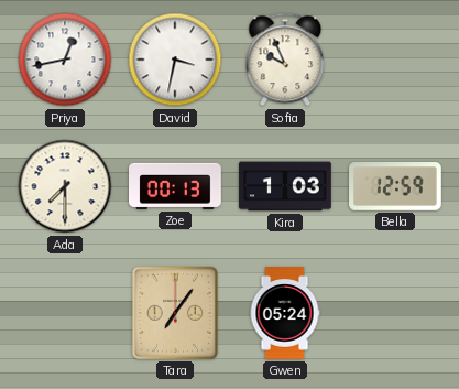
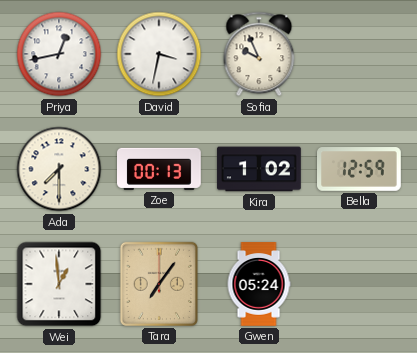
Kira: 1:03 -> 1:02
Wei: none -> 12:59
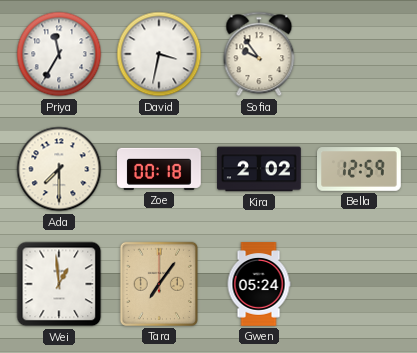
Priya: 12:43 -> 11:35
Sofia: 9:56 -> 9:54
Zoe: 00:13 -> 00:18
Kira: 1:02 -> 2:02
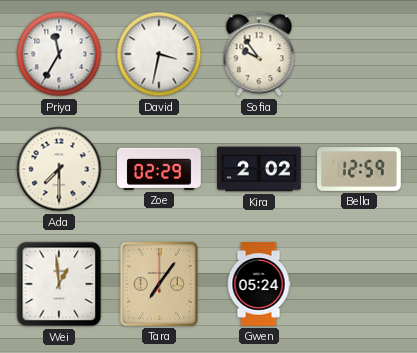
Zoe: 00:18 -> 02:29
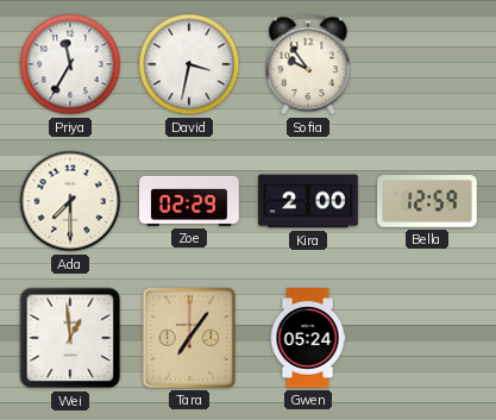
Kira: 2:02 -> 2:00
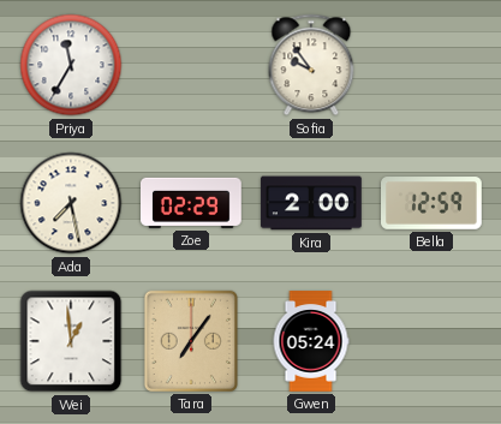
David: 3:32 -> none
Ada: 7:30 -> 7:28
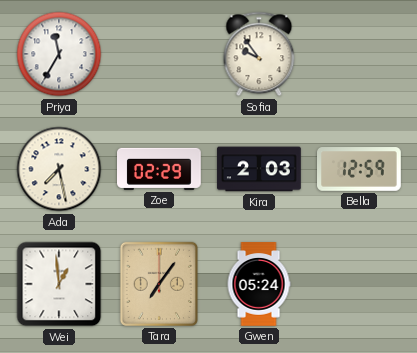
Kira: 2:00 -> 2:03
